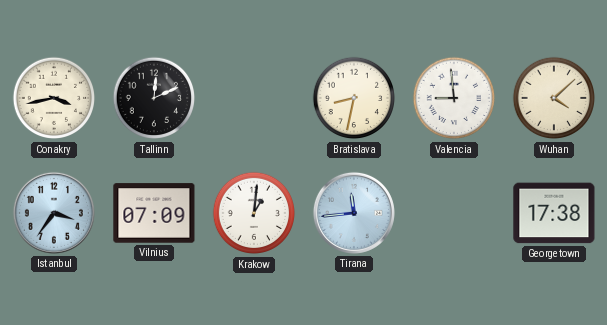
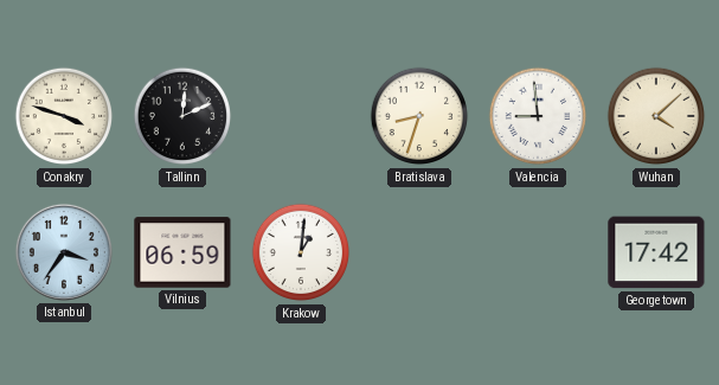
Conakry: 3:43 -> 3:48
Bratislava: 8:32 -> 8:33
Vilnius: 07:09 -> 06:59
Tirana: 11:44 -> none
Georgetown: 17:38 -> 17:42
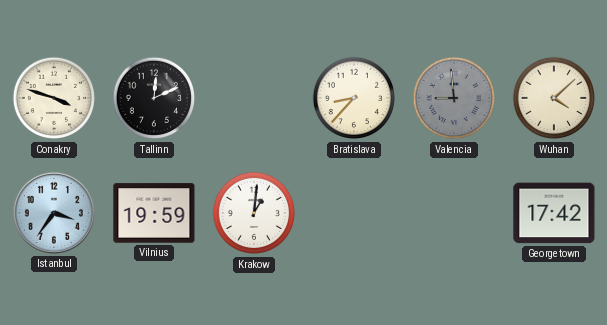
Bratislava: 8:33 -> 8:37
Valencia dial: white -> grey
Vilnius: 06:59 -> 19:59
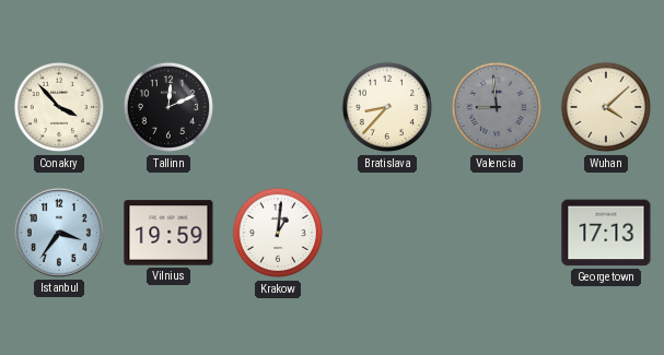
Conakry: 3:48 -> 3:53
Georgetown: 17:42 -> 17:13
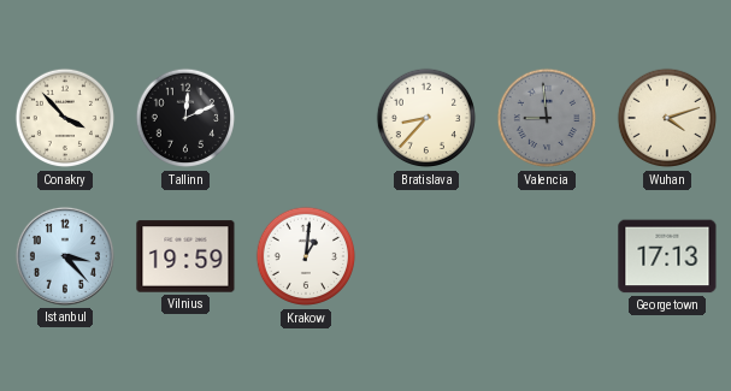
Wuhan: 4:08 -> 4:12
Istanbul: 3:36 -> 3:23
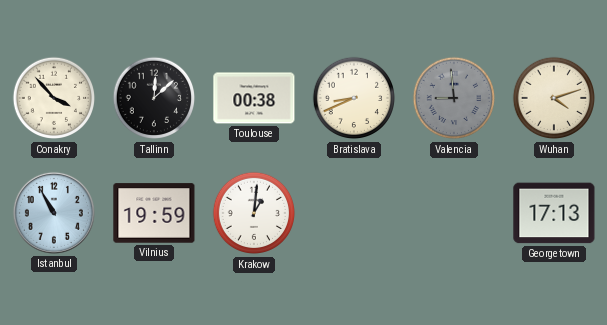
Tallinn: 12:11 -> 12:08
Toulouse: none -> 00:38
Bratislava: 8:37 -> 8:41
Istanbul: 3:23 -> 10:55
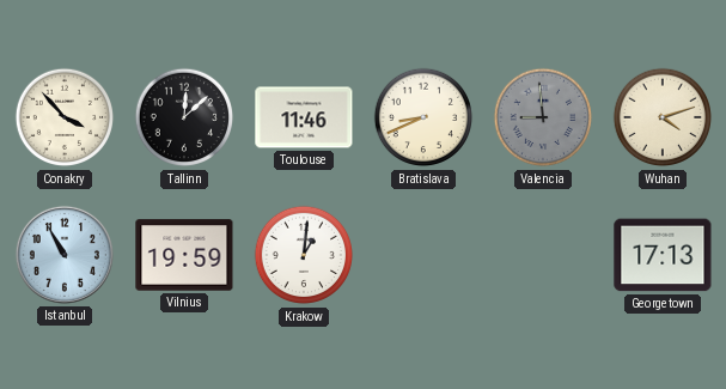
Toulouse: 00:38 -> 11:46
